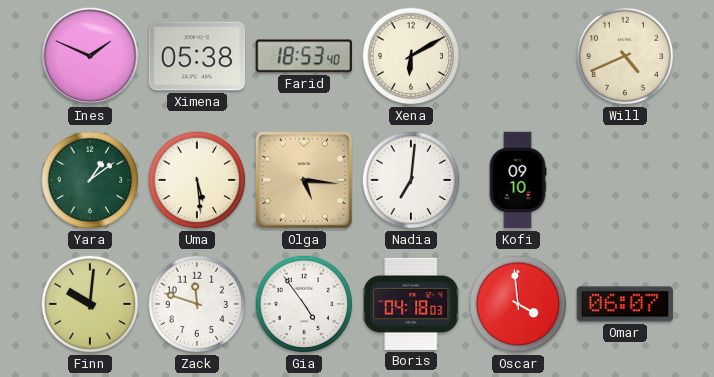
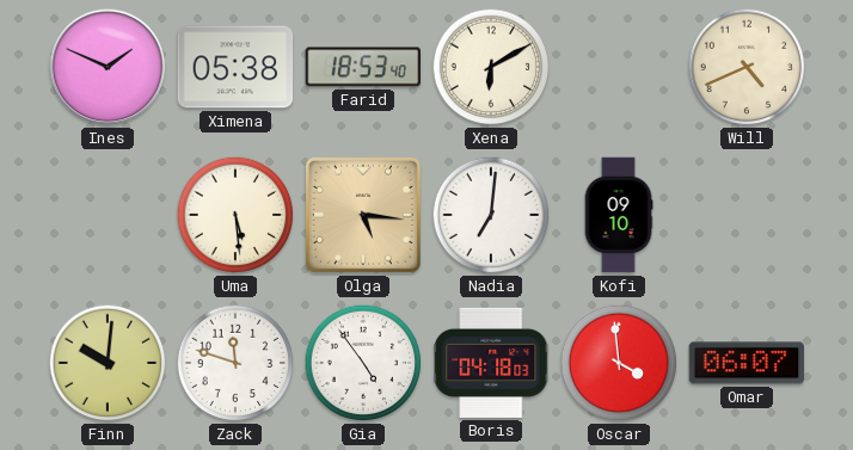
Yara: 1:09 -> none
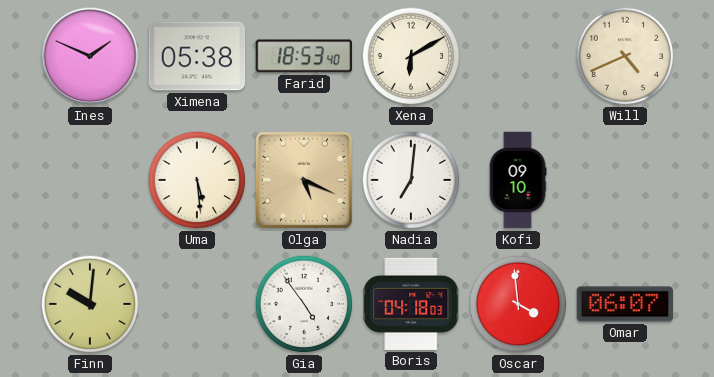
Olga: 5:16 -> 5:19
Zack: 11:48 -> none
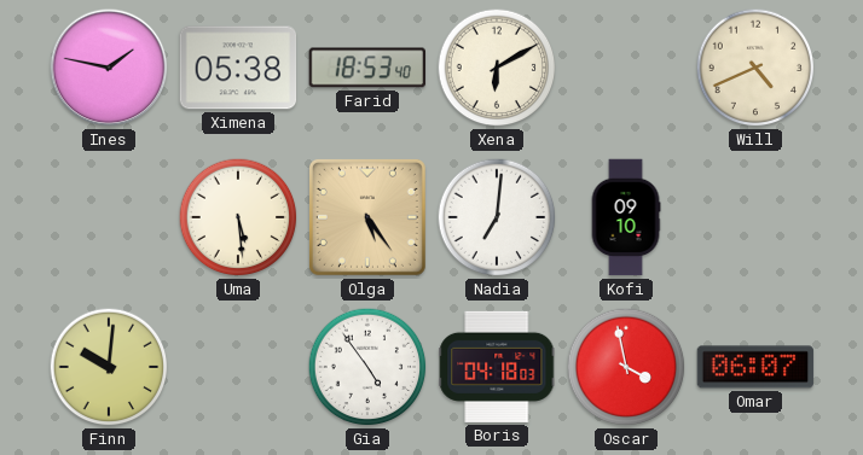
Ines: 1:49 -> 1:47
Olga: 5:19 -> 5:24
Oscar: 3:59 -> 3:58
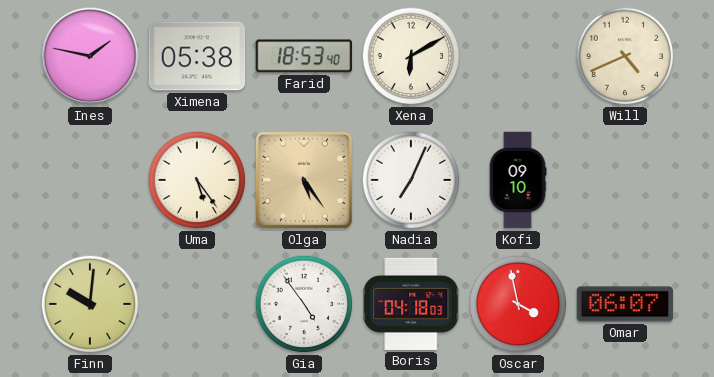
Uma: 5:29 -> 5:24
Nadia: 7:01 -> 7:04
